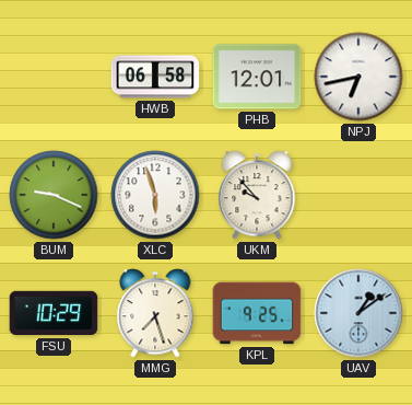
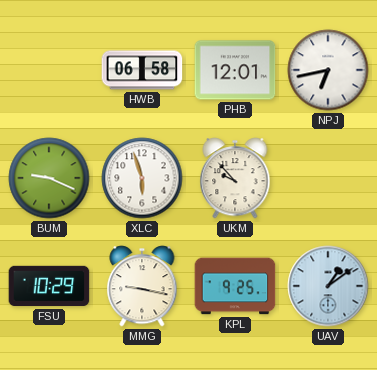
MMG: 7:27 -> 9:17
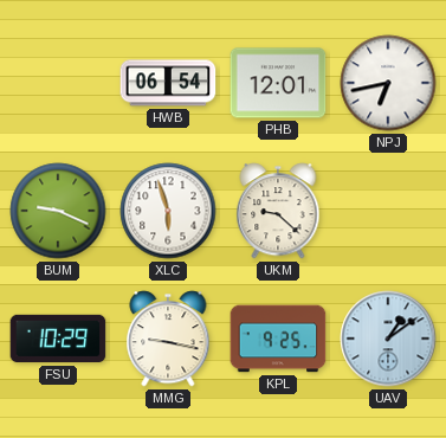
HWB: 06:58 -> 06:54
UKM: 9:53 -> 9:22
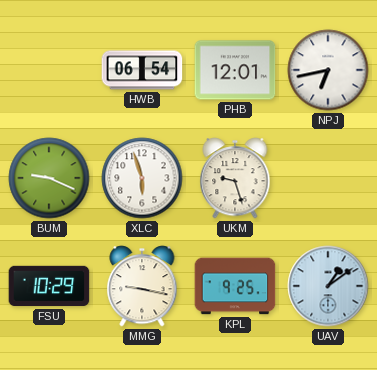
UKM: 9:22 -> 9:27
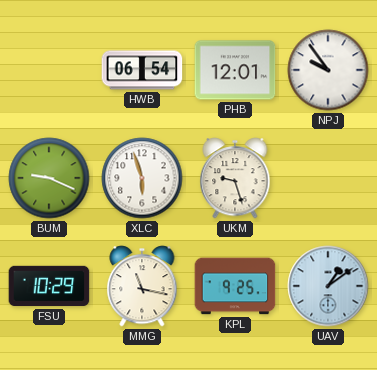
NPJ: 6:43 -> 9:54
MMG: 9:17 -> 11:17
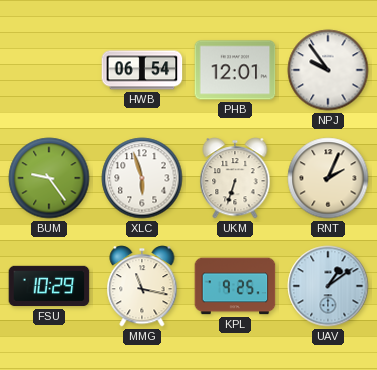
BUM: 9:19 -> 9:24
UKM: 9:27 -> 6:33
RNT: none -> 2:04
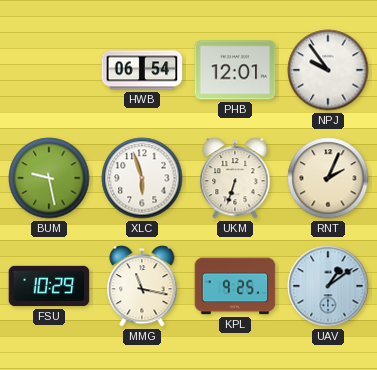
BUM: 9:24 -> 9:28
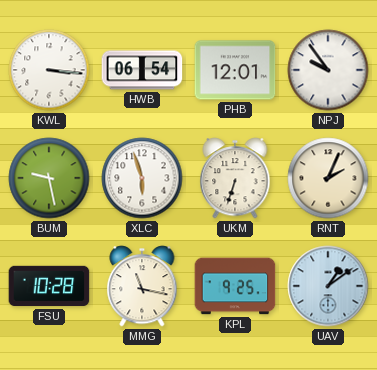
KWL: none -> 3:16
FSU: 10:29 -> 10:28
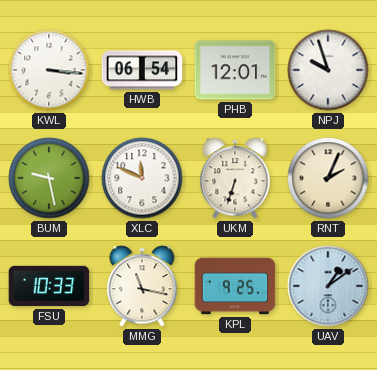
NPJ: 9:54 -> 9:57
XLC: 5:57 -> 11:49
FSU: 10:28 -> 10:33
